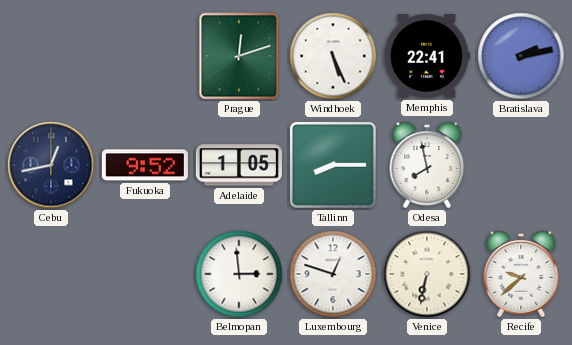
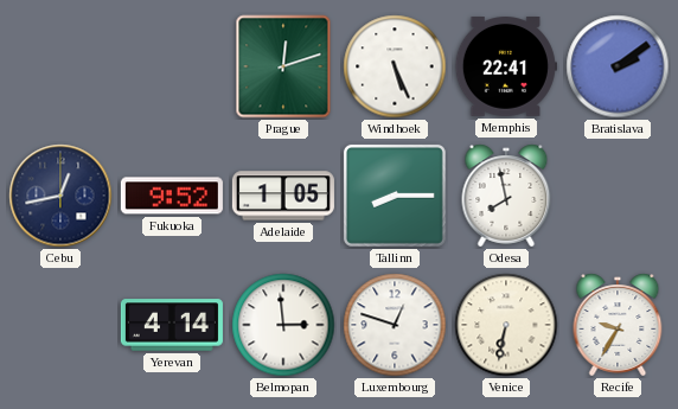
Bratislava: 2:13 -> 2:09
Yerevan: none -> 4:14
Recife: 9:38 -> 9:35
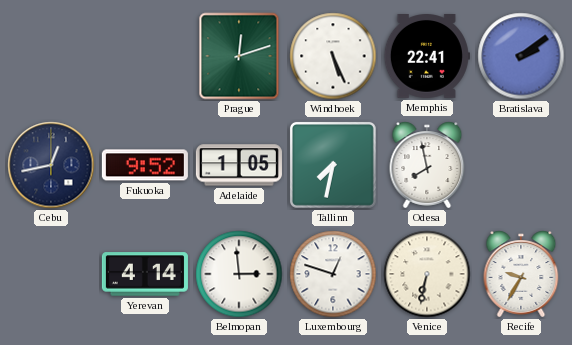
Tallinn: 8:15 -> 7:32
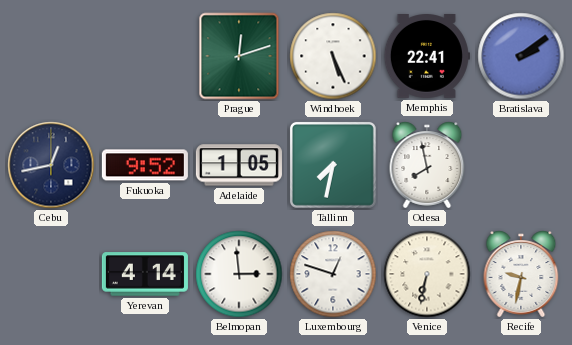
Recife: 9:35 -> 9:32
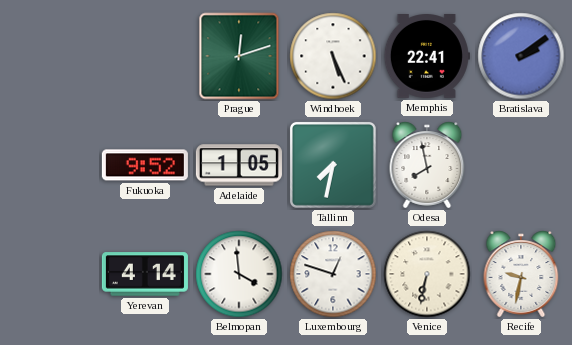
Cebu: 12:43 -> none
Belmopan: 2:59 -> 3:59
